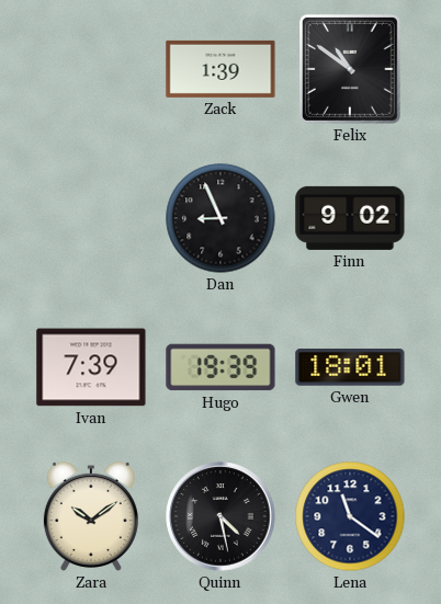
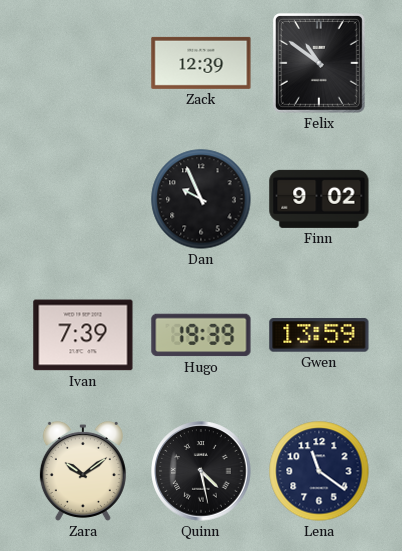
Zack: 1:39 -> 12:39
Dan: 8:56 -> 9:56
Gwen: 18:01 -> 13:59
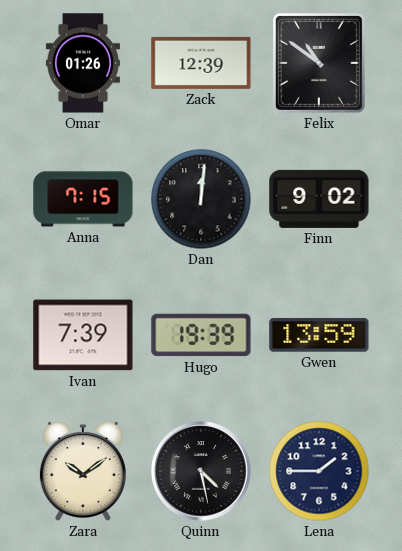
Omar: none -> 01:26
Anna: none -> 7:15
Dan: 9:56 -> 12:01
Lena: 11:21 -> 1:45
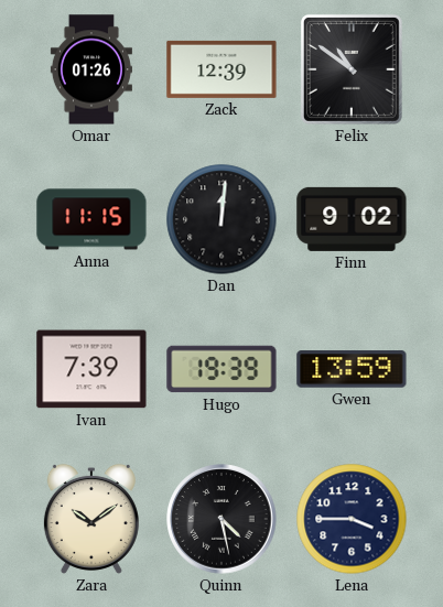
Anna: 7:15 -> 11:15
Lena: 1:45 -> 3:45
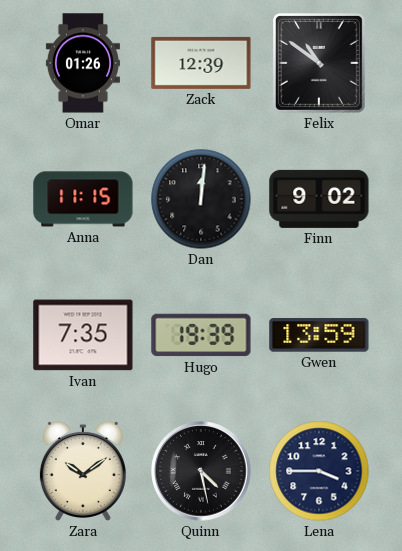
Ivan: 7:39 -> 7:35
